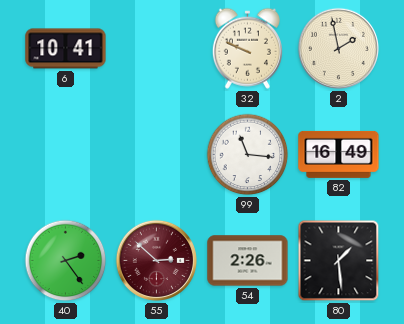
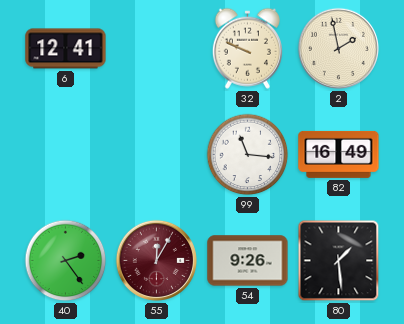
6: 10:41 -> 12:41
55: 2:52 -> 12:05
54: 2:26 -> 9:26
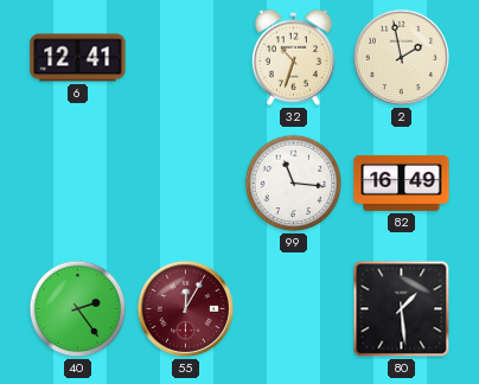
32: 9:49 -> 10:33
54: 9:26 -> none
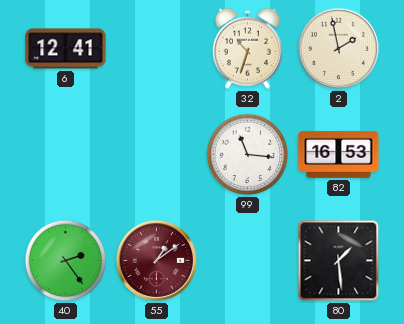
82: 16:49 -> 16:53
55: 12:05 -> 1:09
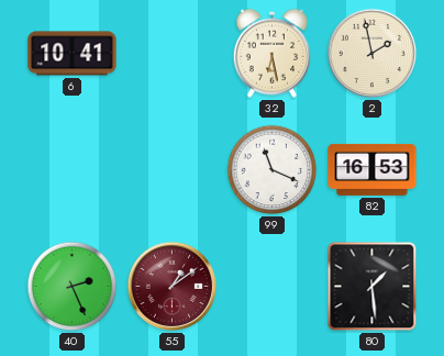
6: 12:41 -> 10:41
32: 10:33 -> 6:28
99: 11:16 -> 11:19
40: 2:24 -> 2:26
